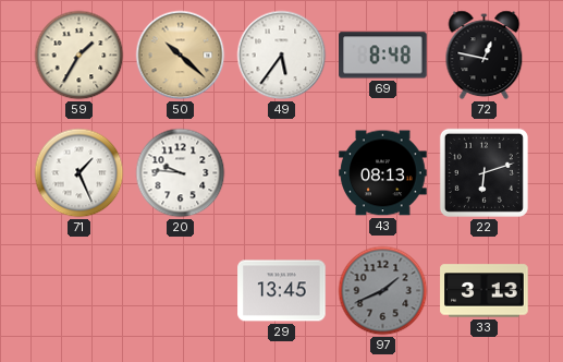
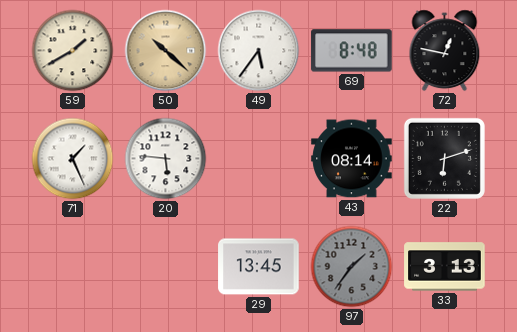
59: 1:35 -> 1:40
20: 9:46 -> 5:46
43: 08:13 -> 08:14
97: 1:41 -> 1:36
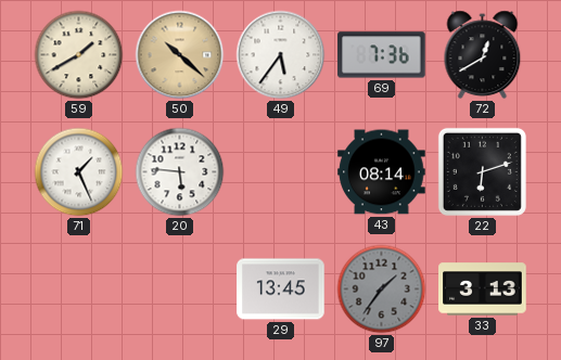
69: 8:48 -> 7:36
72: 12:47 -> 12:40
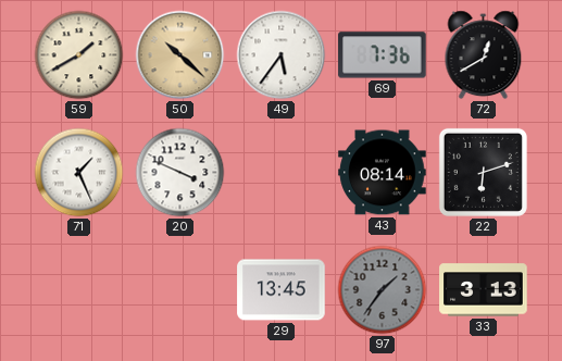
20: 5:46 -> 3:49
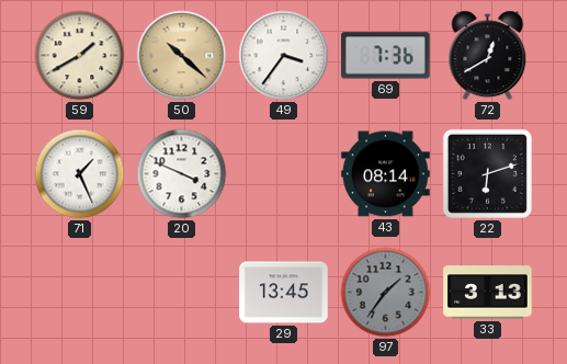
49: 5:36 -> 3:36
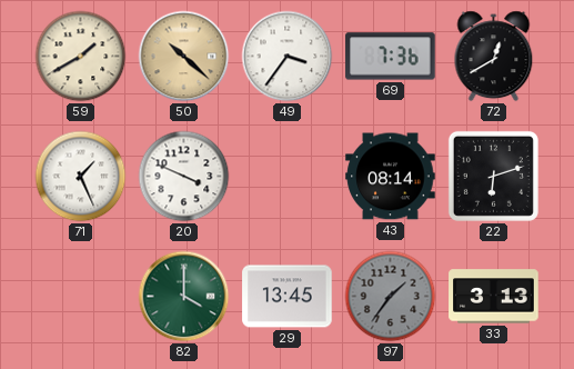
82: none -> 4:00
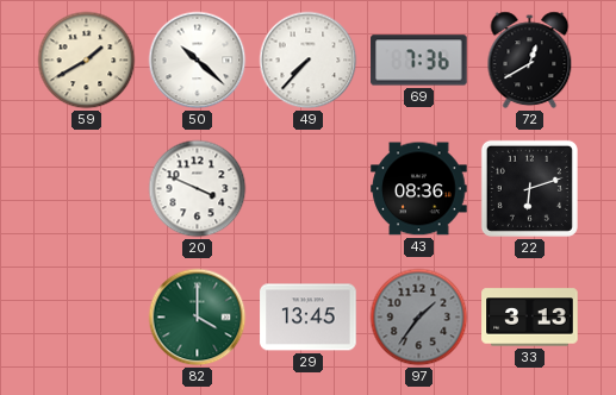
50 dial: champagne -> white
49: 3:36 -> 7:37
71: 1:26 -> none
43: 08:14 -> 08:36
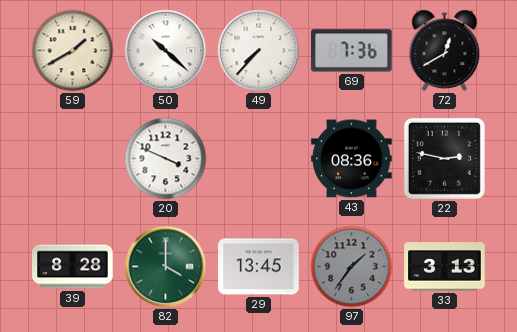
22: 6:12 -> 2:47
39: none -> 8:28
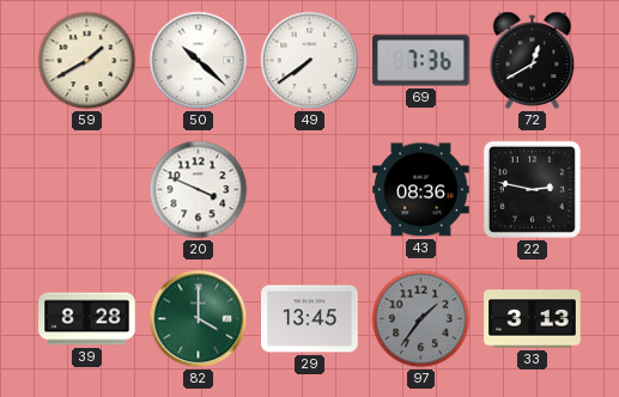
49: 7:37 -> 7:39
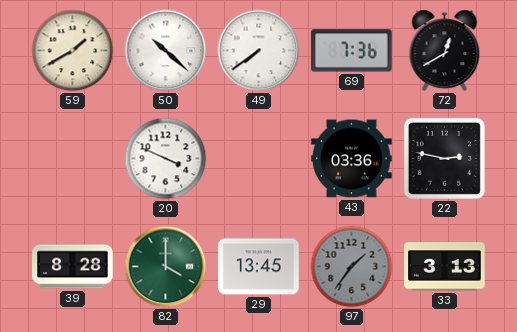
43: 08:36 -> 03:36
